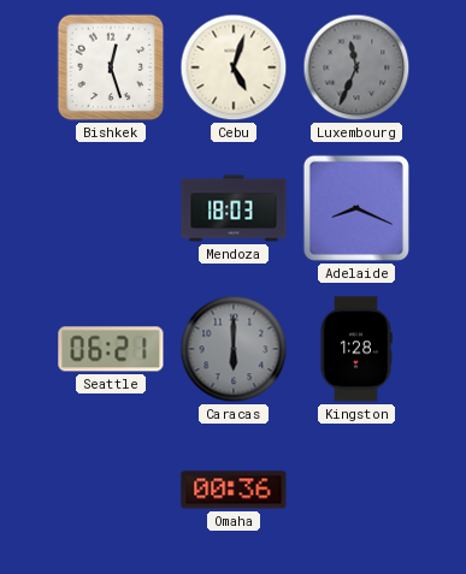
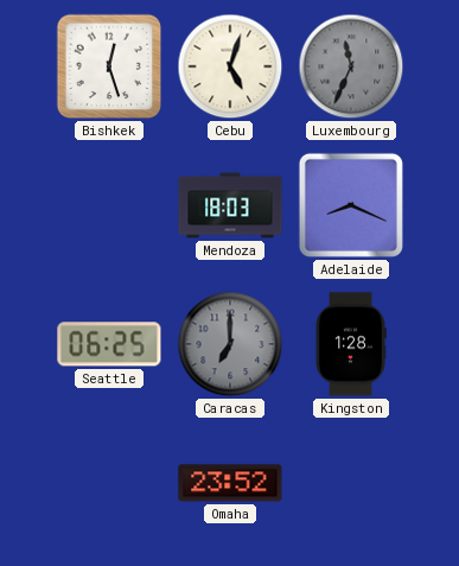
Seattle: 06:21 -> 06:25
Caracas: 6:00 -> 7:00
Omaha: 00:36 -> 23:52
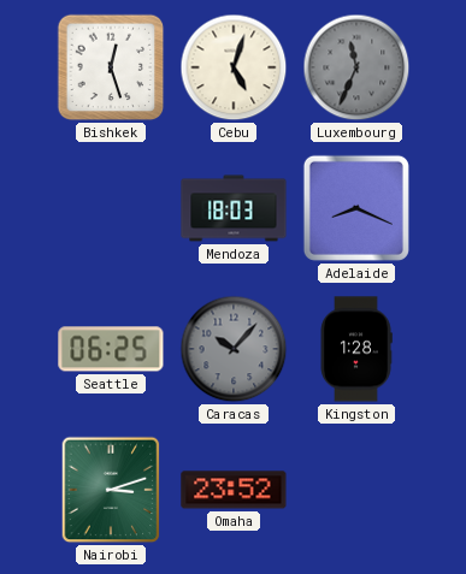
Caracas: 7:00 -> 10:07
Nairobi: none -> 3:12
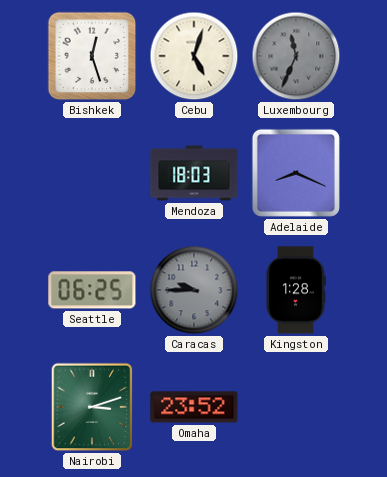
Caracas: 10:07 -> 9:45
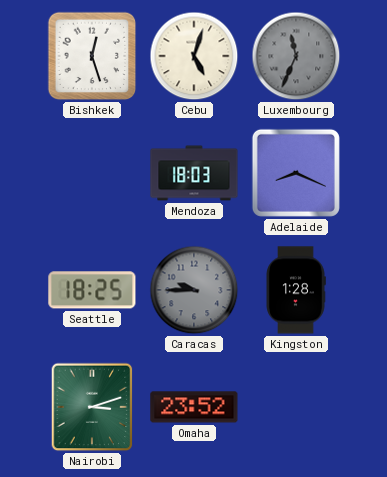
Seattle: 06:25 -> 18:25
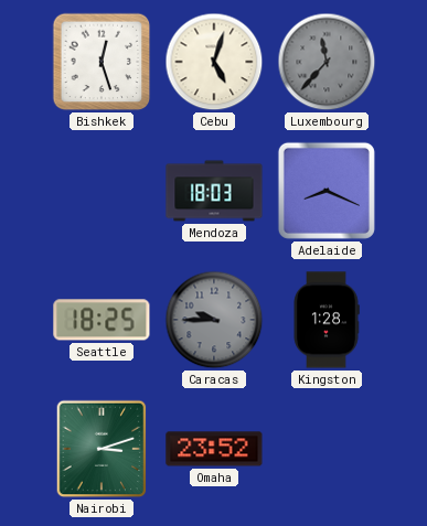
Luxembourg: 11:34 -> 11:37
